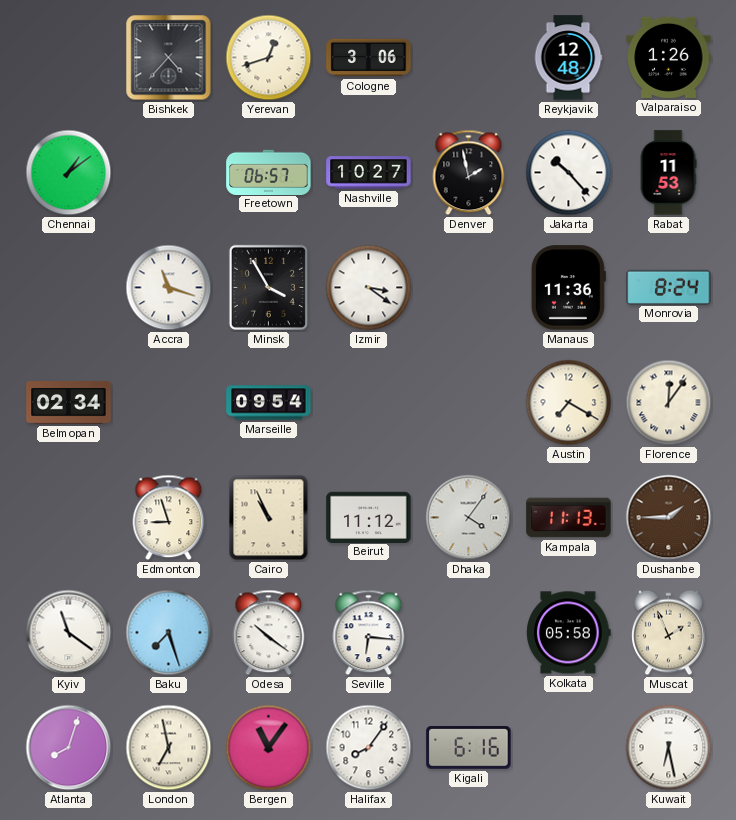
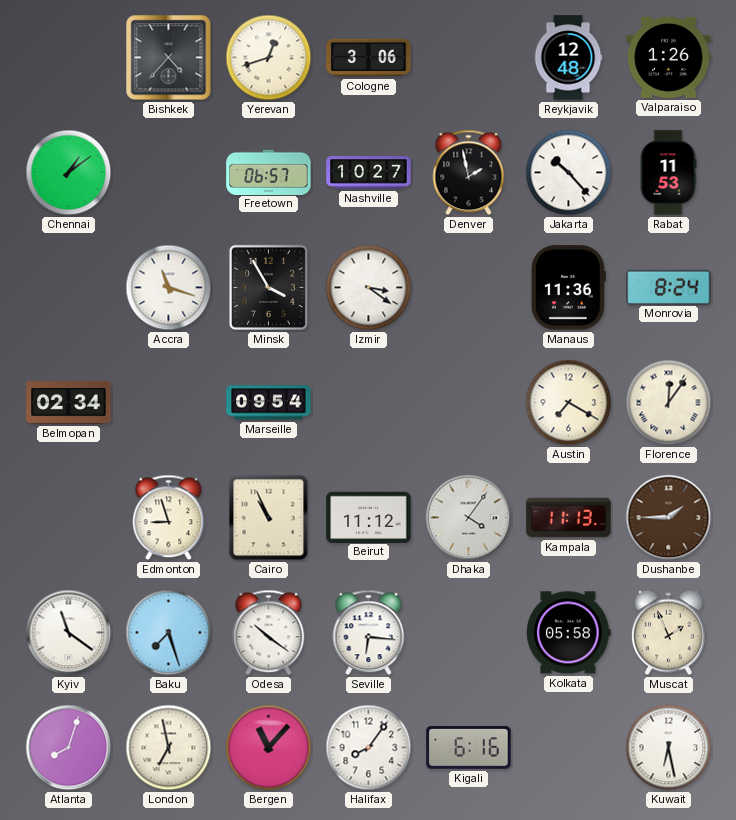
Bergen: 11:06 -> 11:07
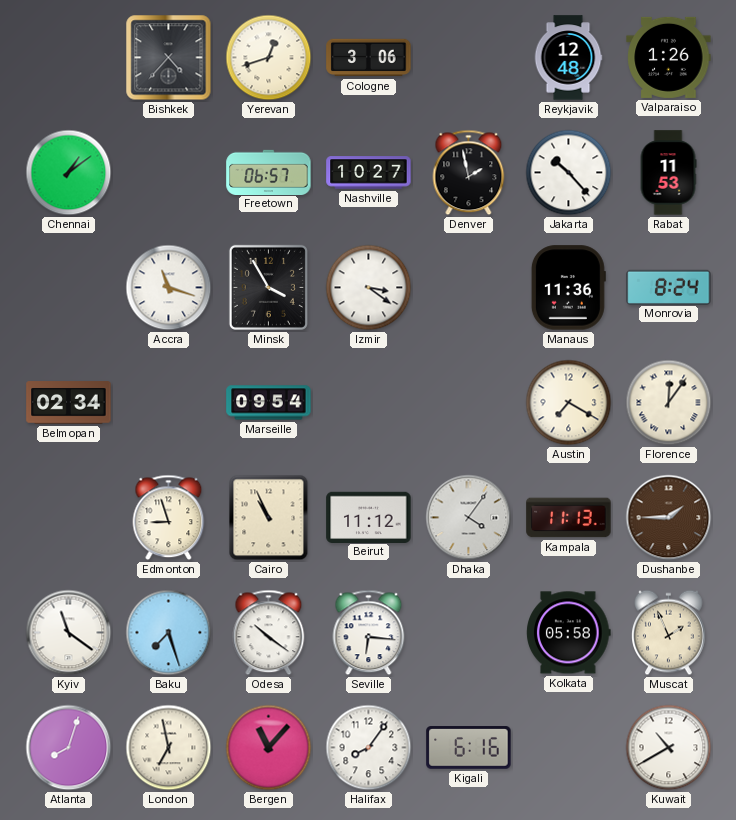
Kuwait: 6:28 -> 10:40
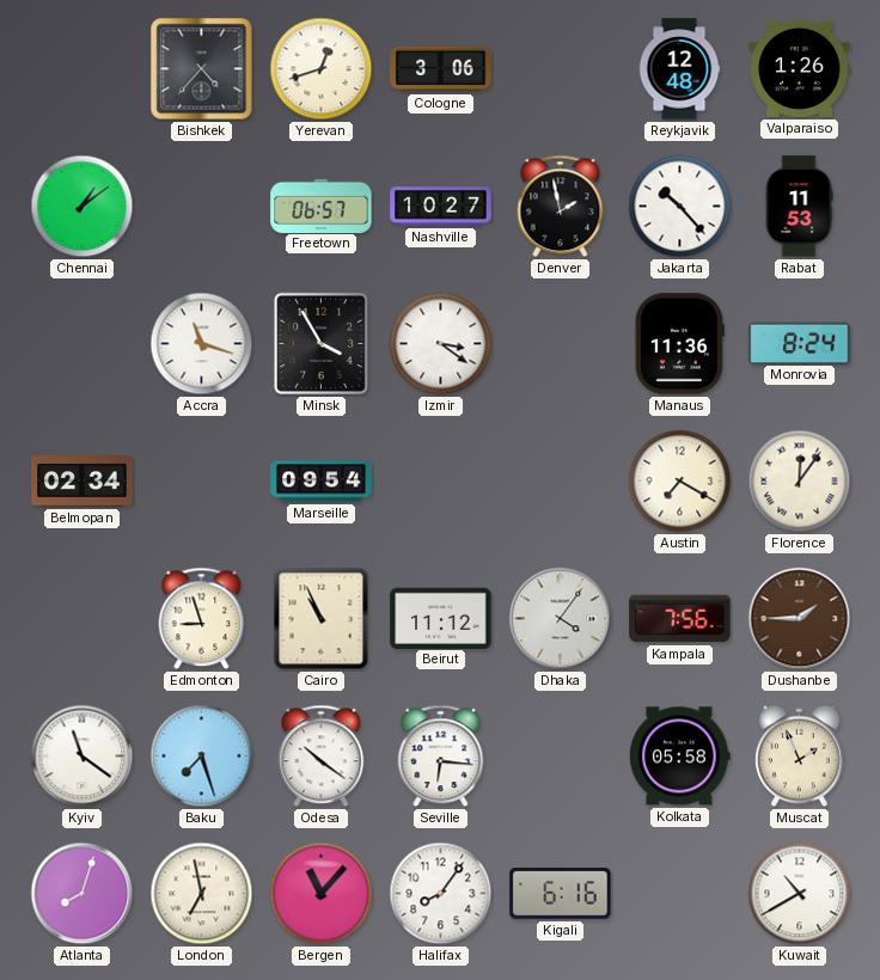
Kampala: 11:13 -> 7:56
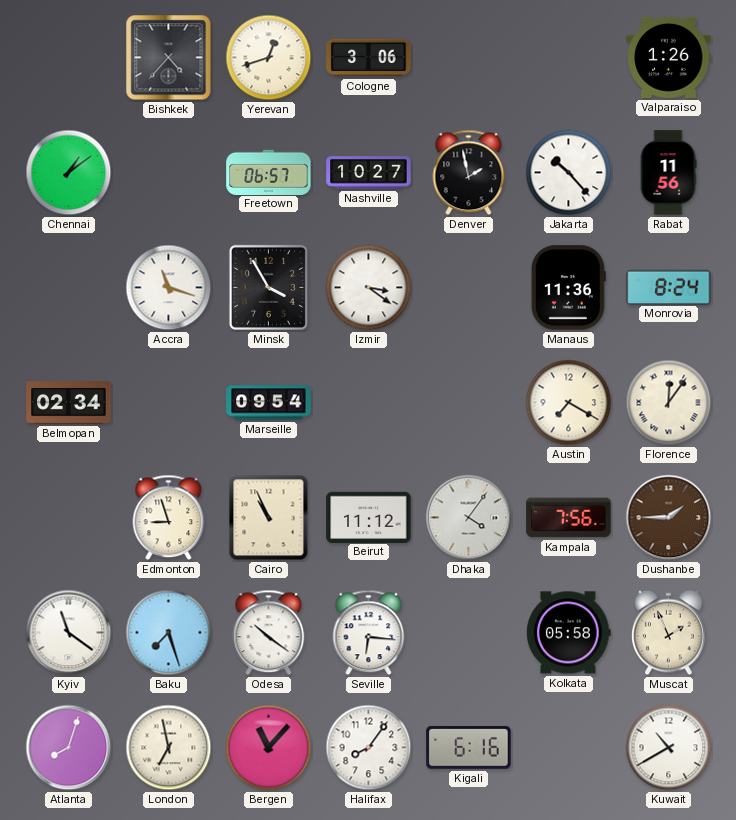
Reykjavik: 12:48 -> none
Rabat: 11:53 -> 11:56
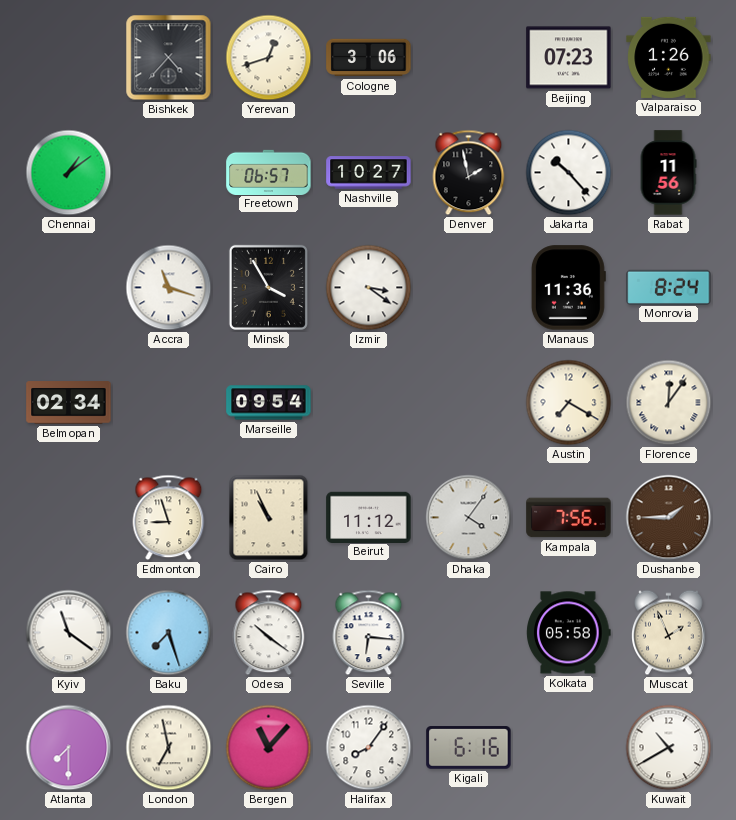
Beijing: none -> 07:23
Atlanta: 8:03 -> 7:30
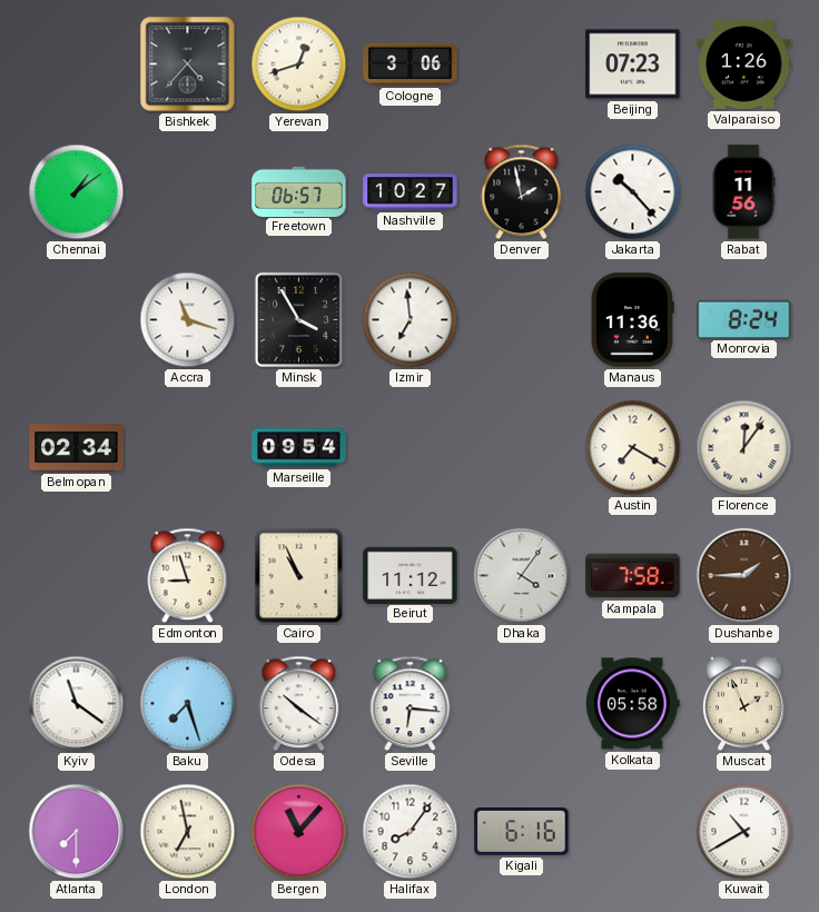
Izmir: 3:21 -> 6:59
Kampala: 7:56 -> 7:58
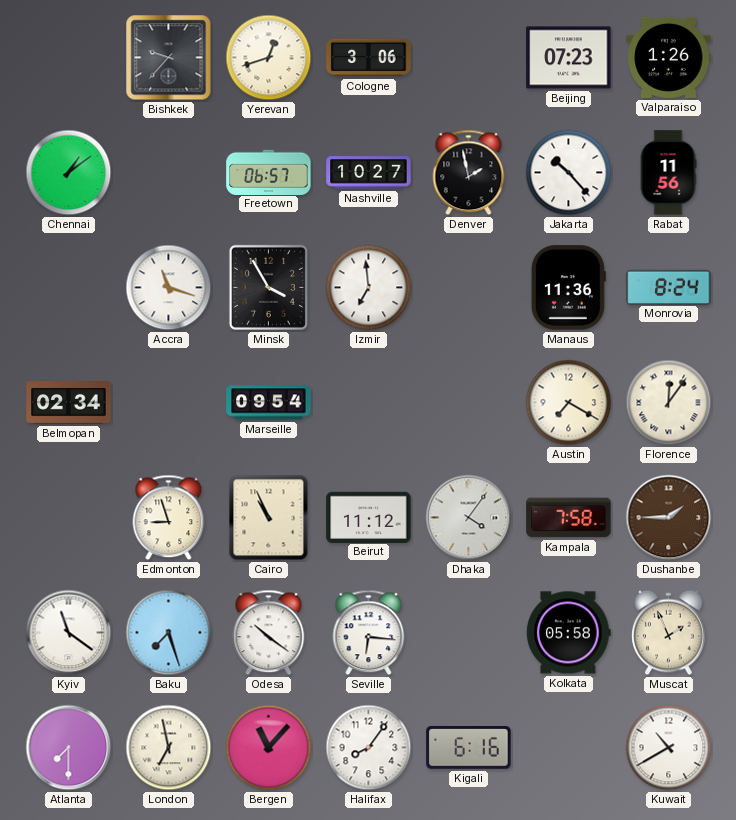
Bishkek: 4:37 -> 9:37
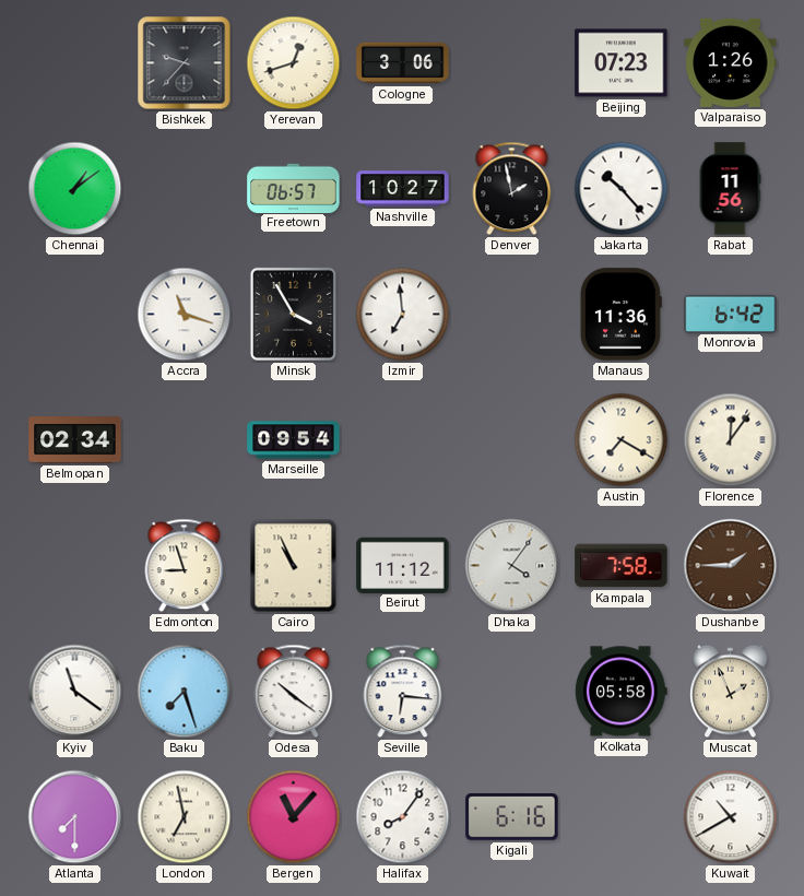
Monrovia: 8:24 -> 6:42
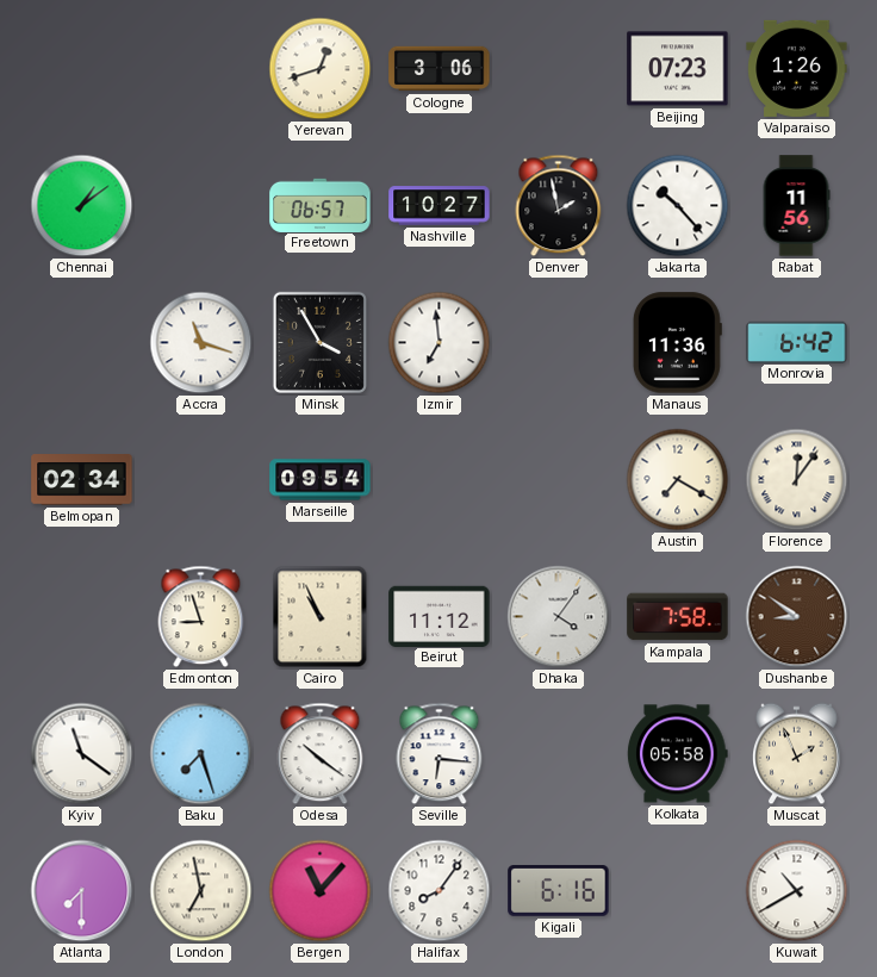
Bishkek: 9:37 -> none
Dushanbe: 1:45 -> 8:51
